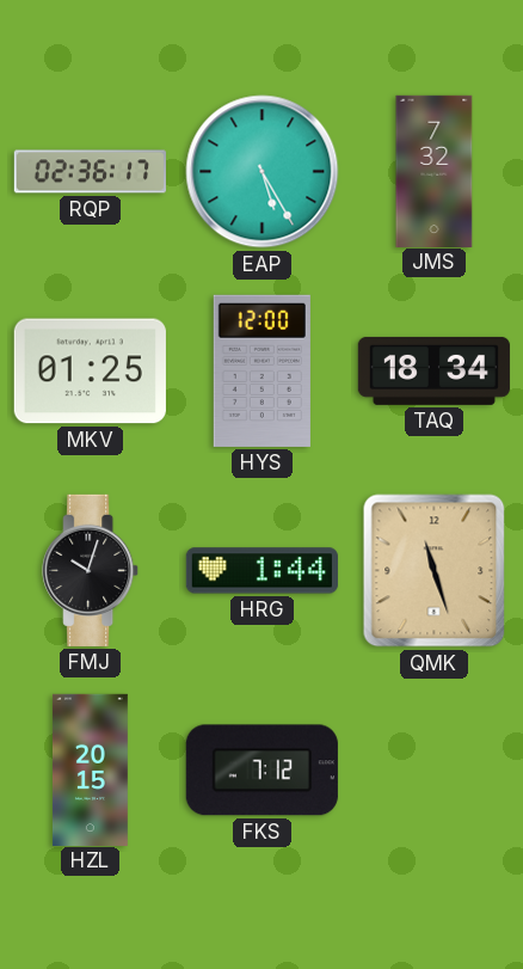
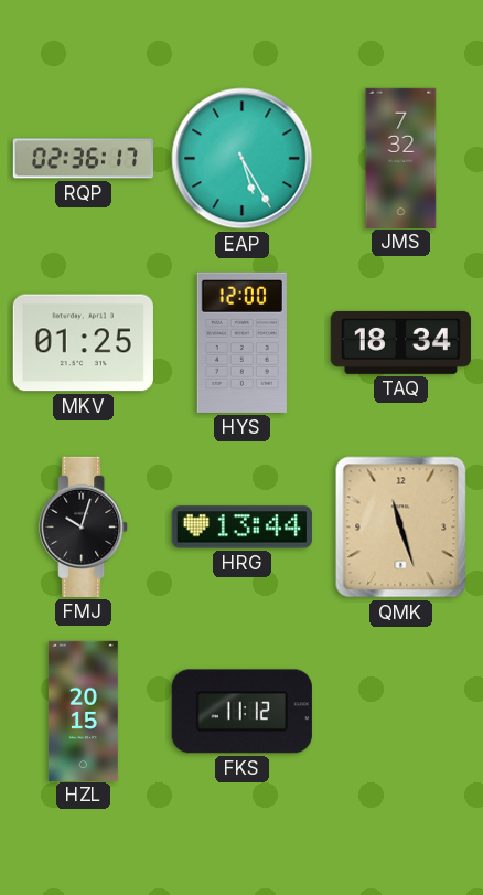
HRG: 1:44 -> 13:44
FKS: 7:12 -> 11:12
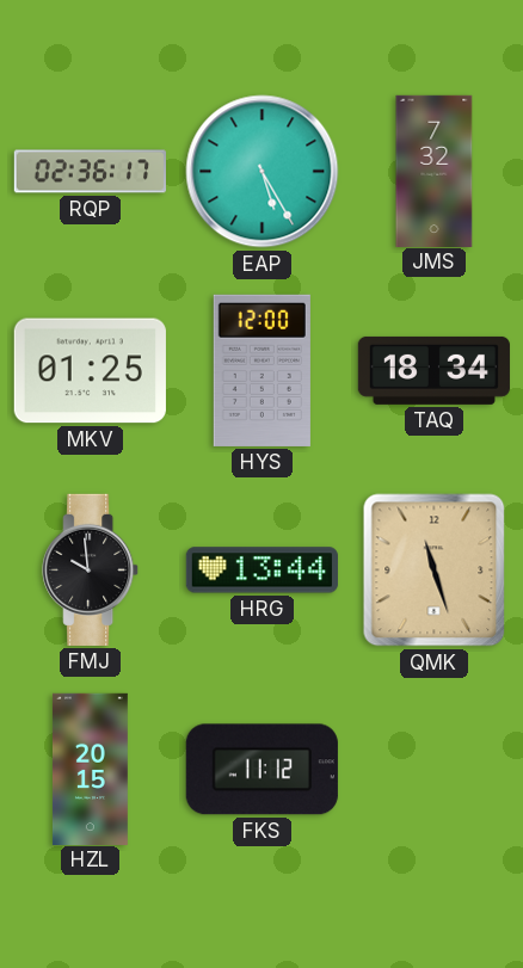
FMJ: 10:03 -> 9:59
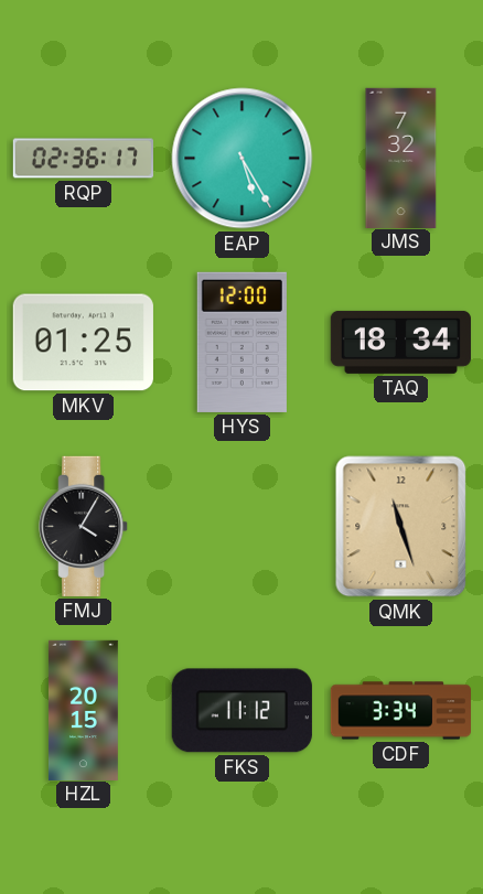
FMJ: 9:59 -> 4:05
HRG: 13:44 -> none
CDF: none -> 3:34
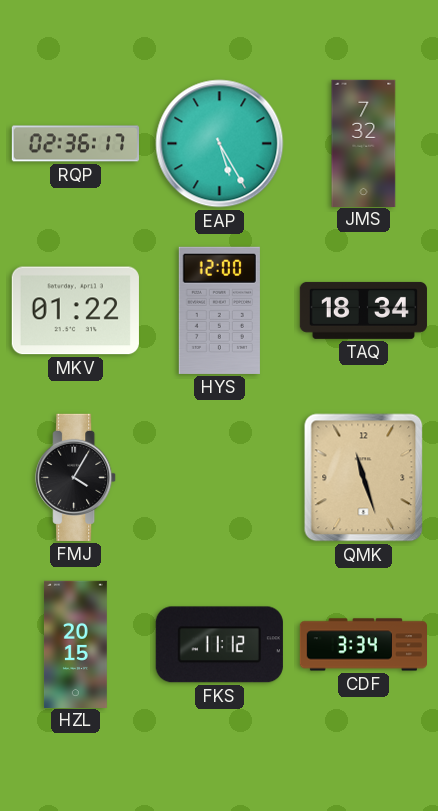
MKV: 01:25 -> 01:22
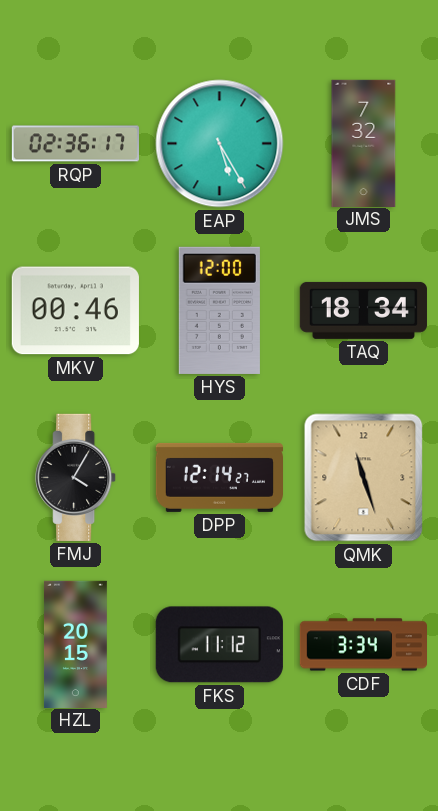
MKV: 01:22 -> 00:46
DPP: none -> 12:14
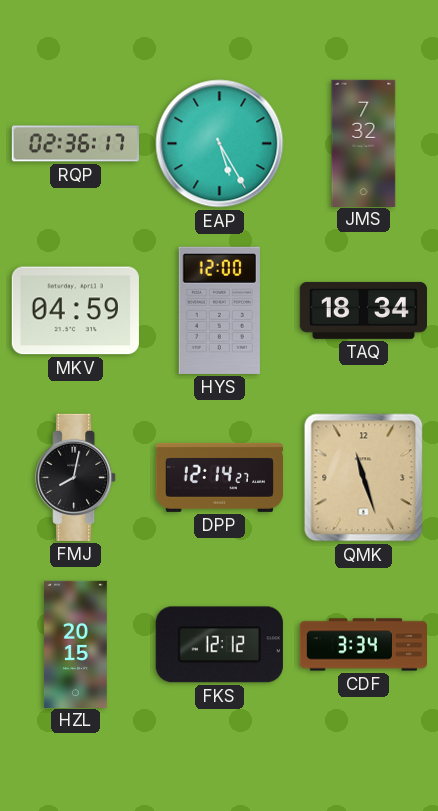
MKV: 00:46 -> 04:59
FMJ: 4:05 -> 8:02
FKS: 11:12 -> 12:12
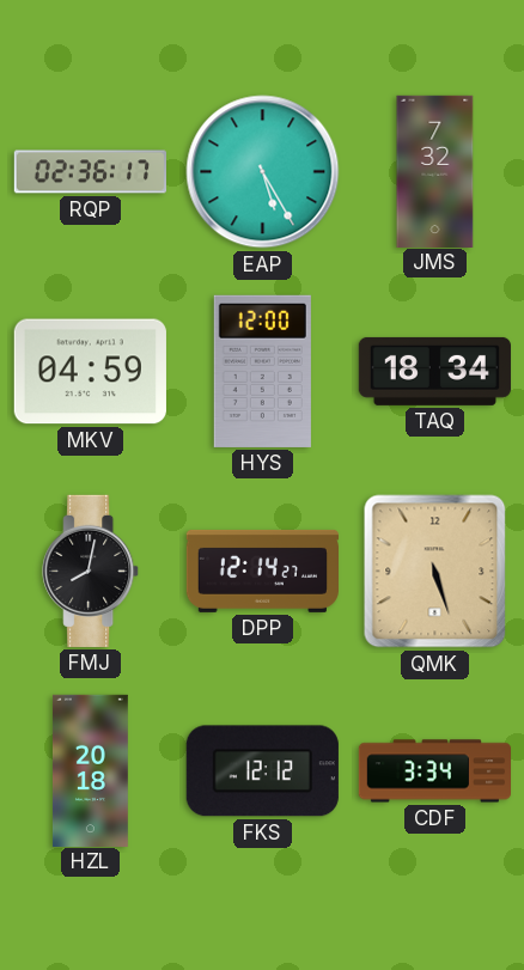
QMK: 11:27 -> 5:27
HZL: 20:15 -> 20:18
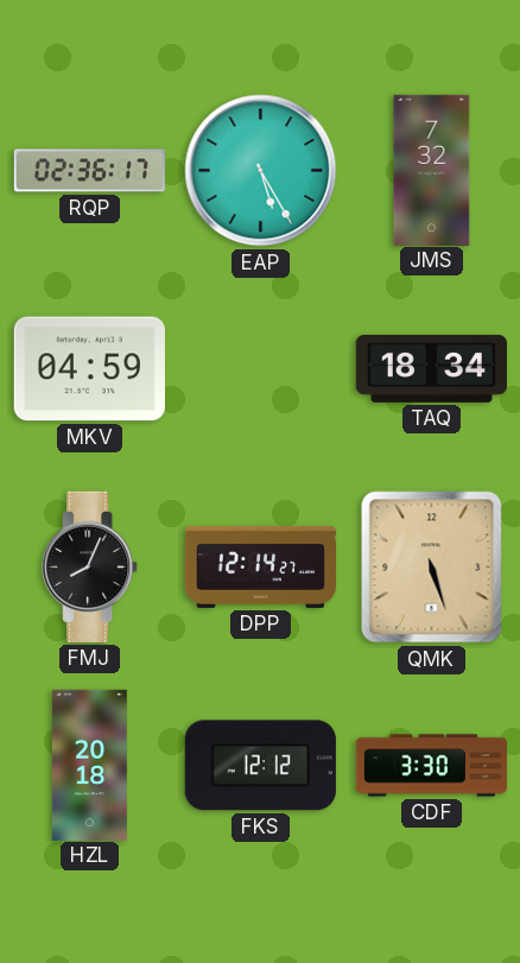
HYS: 12:00 -> none
FMJ: 8:02 -> 8:04
CDF: 3:34 -> 3:30
